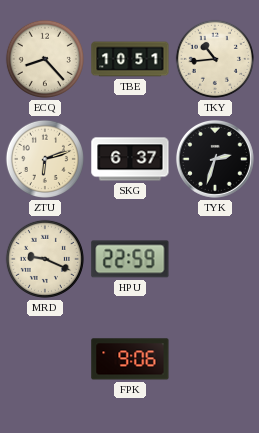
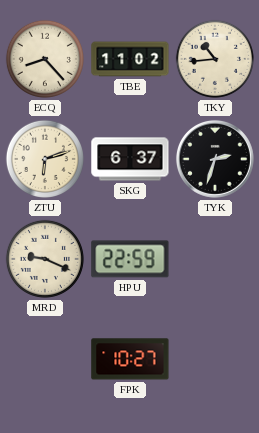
TBE: 10:51 -> 11:02
FPK: 9:06 -> 10:27
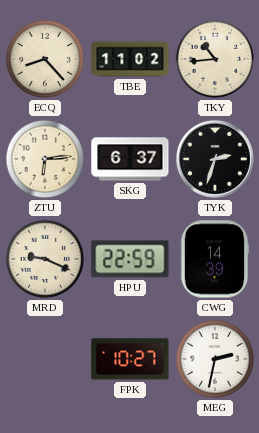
ZTU: 6:12 -> 6:14
CWG: none -> 14:39
MEG: none -> 2:32
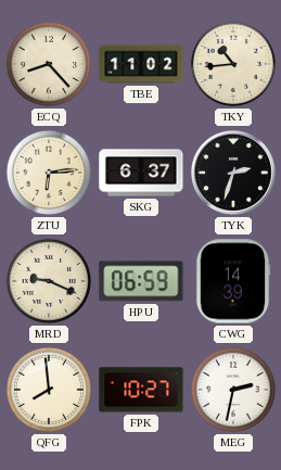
HPU: 22:59 -> 06:59
QFG: none -> 7:59
